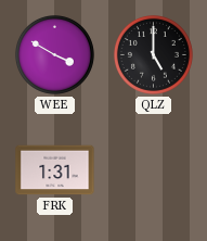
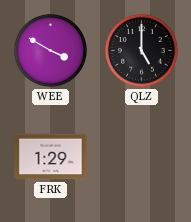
FRK: 1:31 -> 1:29
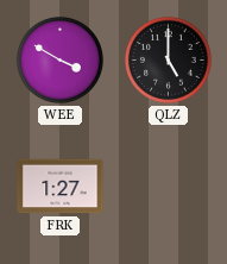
FRK: 1:29 -> 1:27
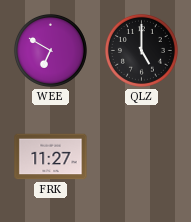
WEE: 3:50 -> 6:50
FRK: 1:27 -> 11:27
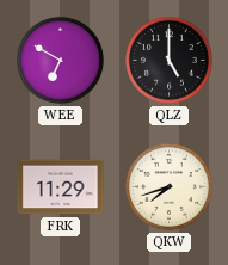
FRK: 11:27 -> 11:29
QKW: none -> 7:42
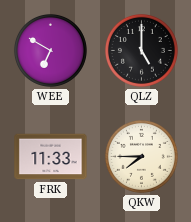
FRK: 11:29 -> 11:33
QKW: 7:42 -> 7:45
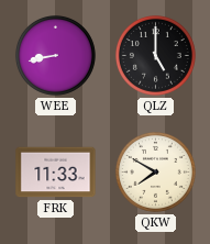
WEE: 6:50 -> 8:43
QKW: 7:45 -> 7:50
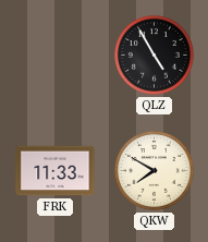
WEE: 8:43 -> none
QLZ: 5:00 -> 4:55
